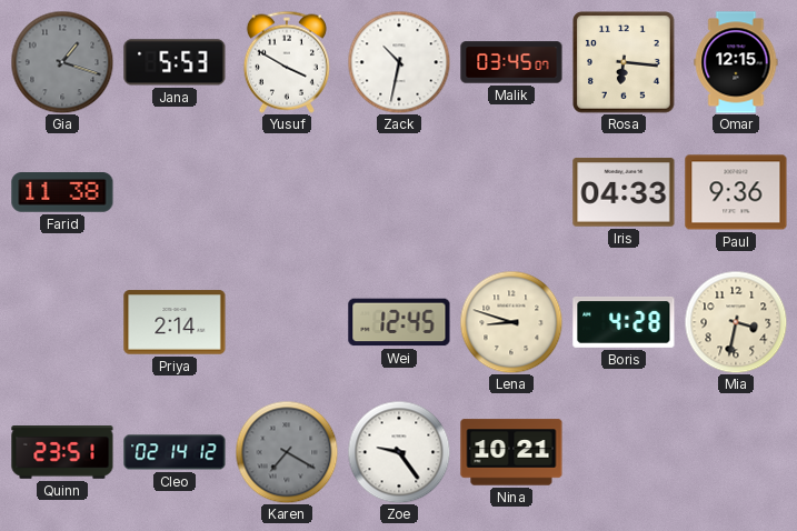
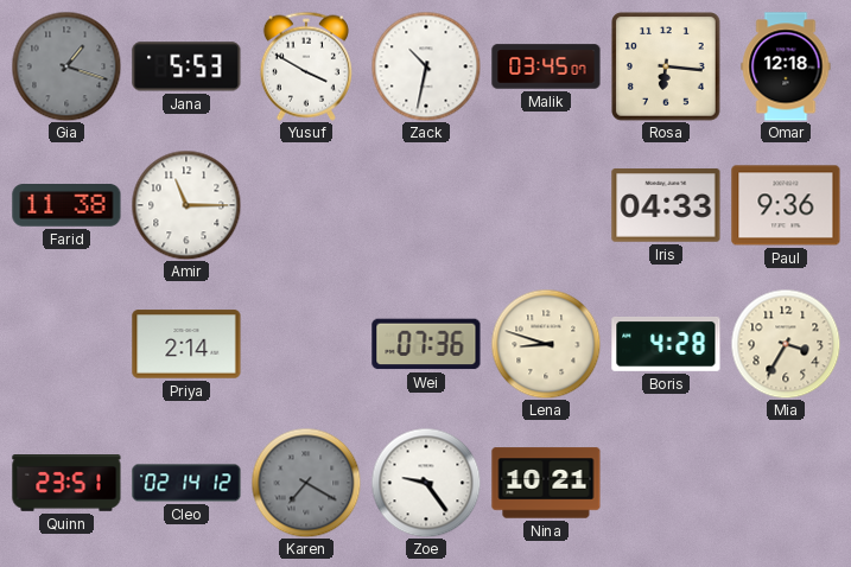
Omar: 12:15 -> 12:18
Amir: none -> 11:15
Wei: 12:45 -> 07:36
Mia: 3:32 -> 3:35
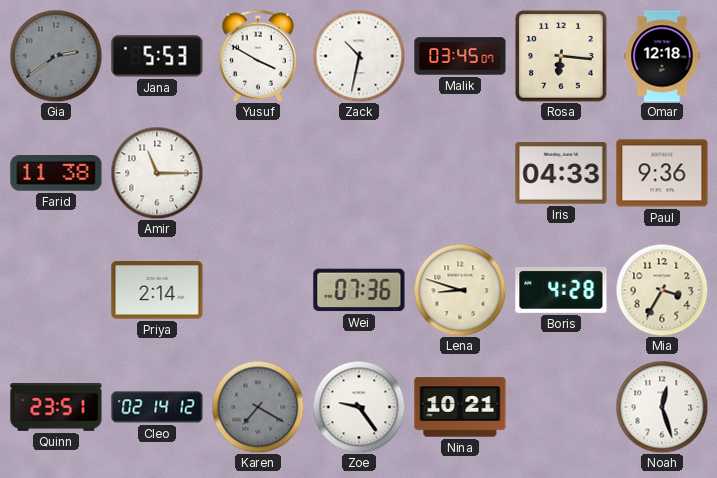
Gia: 1:18 -> 2:39
Noah: none -> 12:27
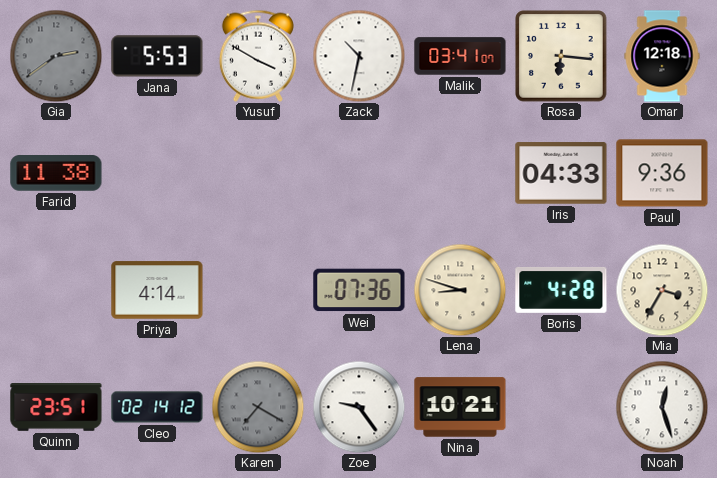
Malik: 03:45 -> 03:41
Amir: 11:15 -> none
Priya: 2:14 -> 4:14
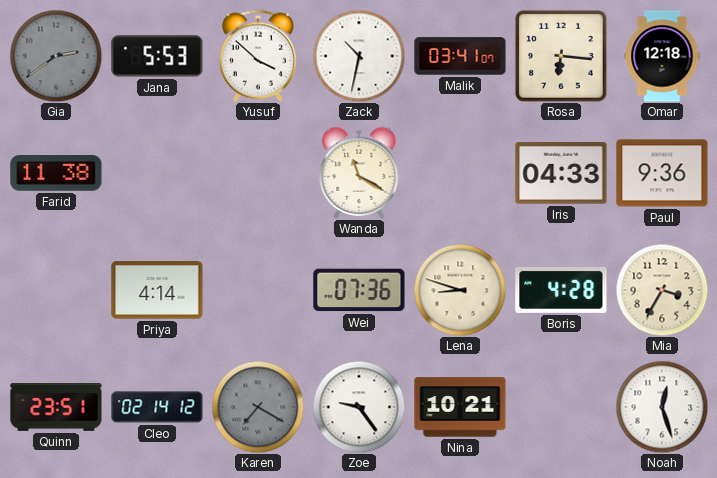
Yusuf: 3:50 -> 3:52
Wanda: none -> 11:20
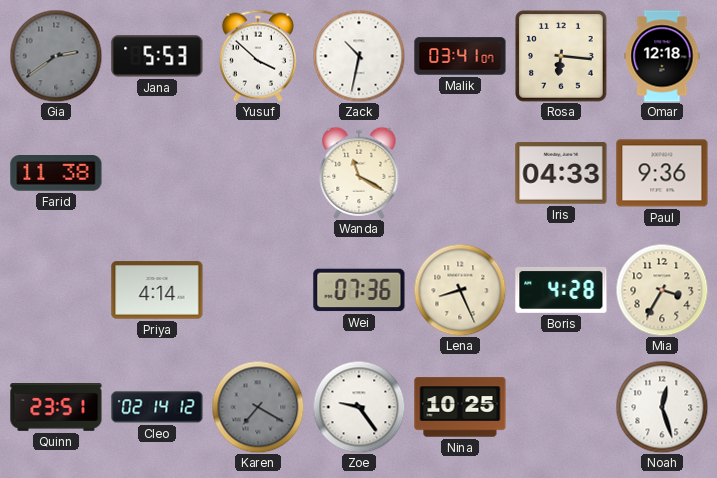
Lena: 8:48 -> 8:26
Nina: 10:21 -> 10:25
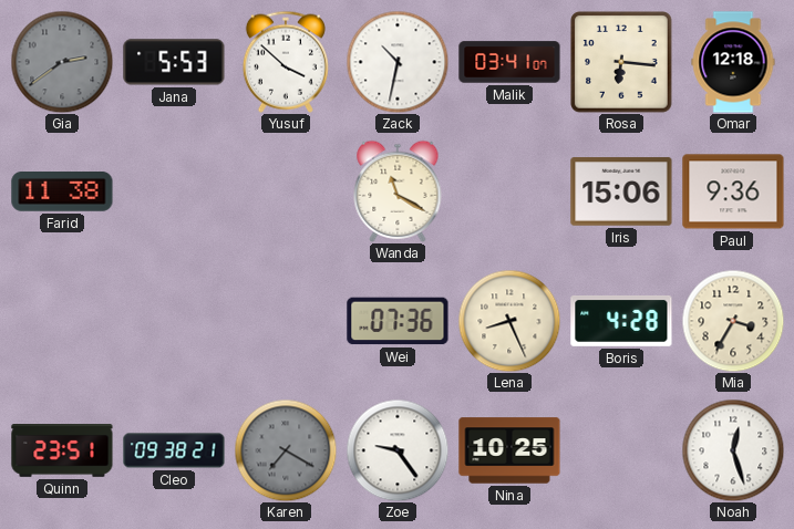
Iris: 04:33 -> 15:06
Priya: 4:14 -> none
Cleo: 02:14 -> 09:38
